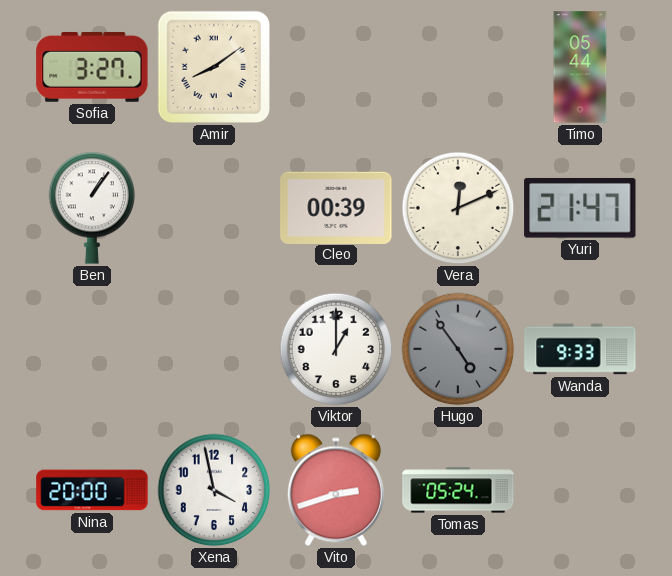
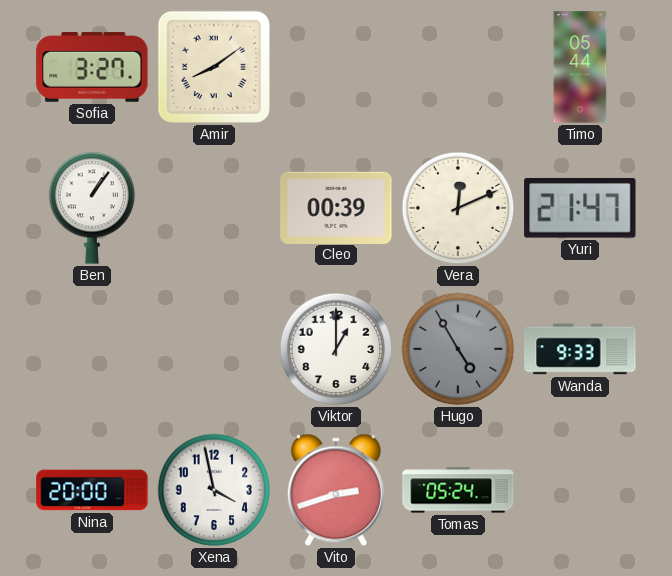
Hugo: 4:54 -> 4:55
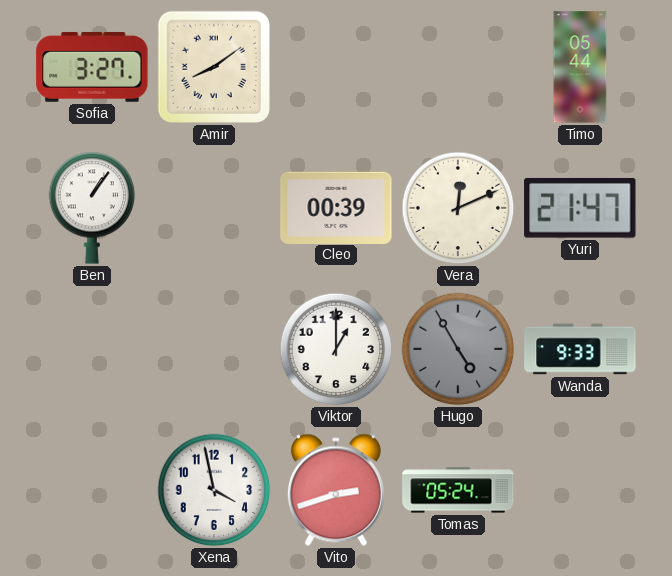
Nina: 20:00 -> none
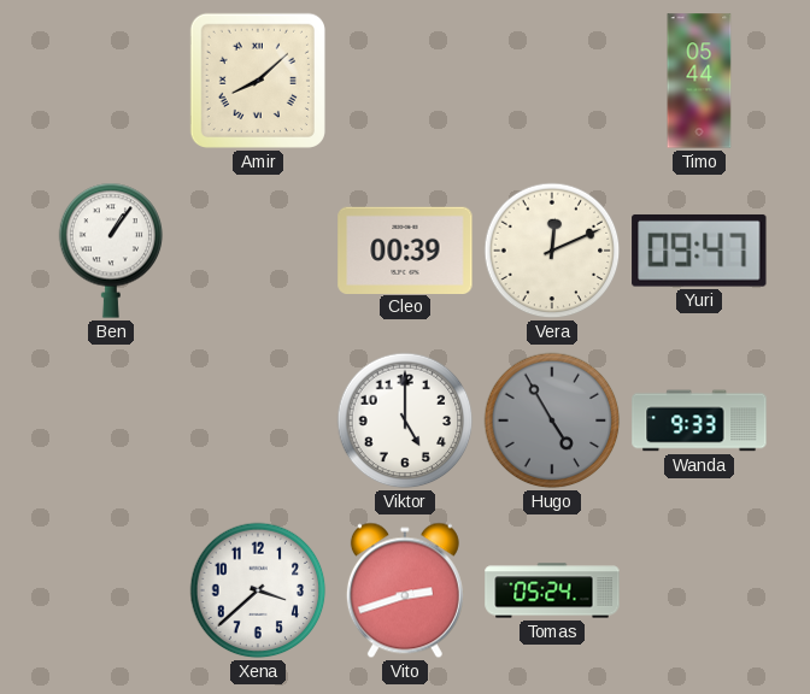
Sofia: 3:27 -> none
Amir: 8:09 -> 8:08
Yuri: 21:47 -> 09:47
Viktor: 1:00 -> 5:00
Xena: 3:58 -> 3:38
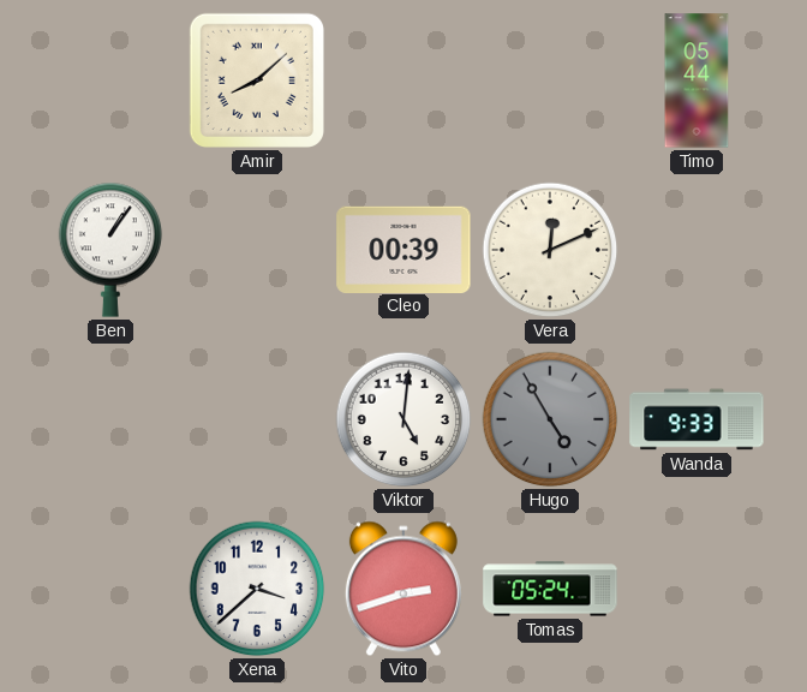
Yuri: 09:47 -> none
Viktor: 5:00 -> 5:01
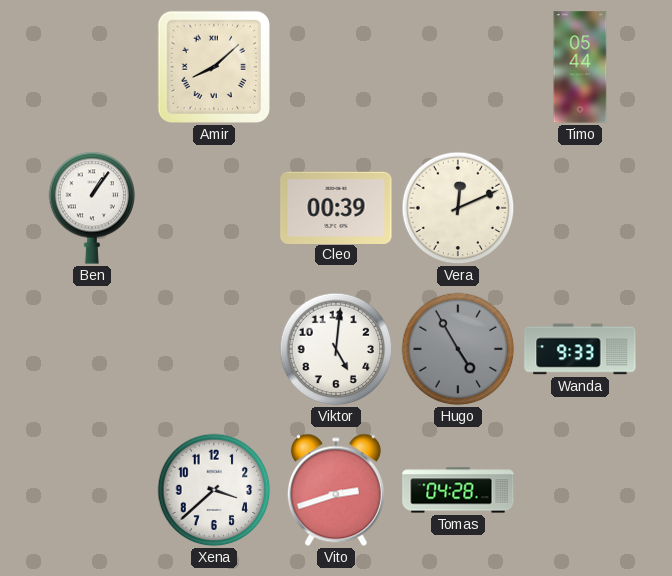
Tomas: 05:24 -> 04:28
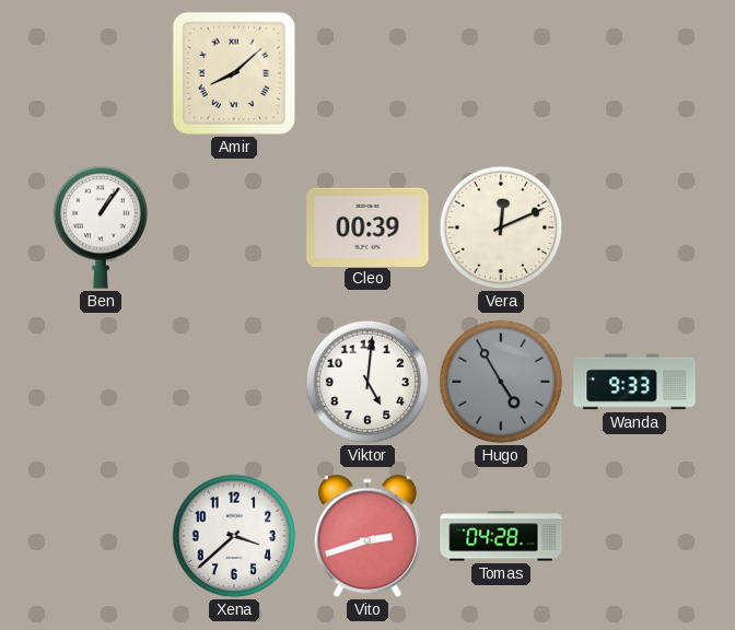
Timo: 05:44 -> none
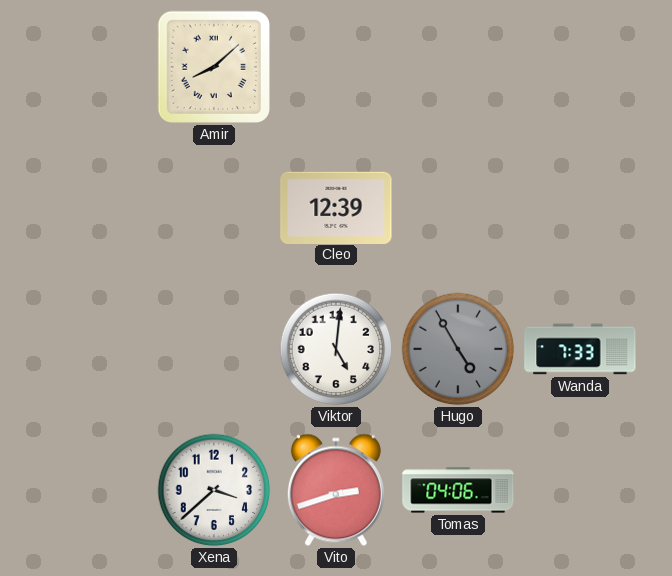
Ben: 1:06 -> none
Cleo: 00:39 -> 12:39
Vera: 12:11 -> none
Wanda: 9:33 -> 7:33
Tomas: 04:28 -> 04:06
